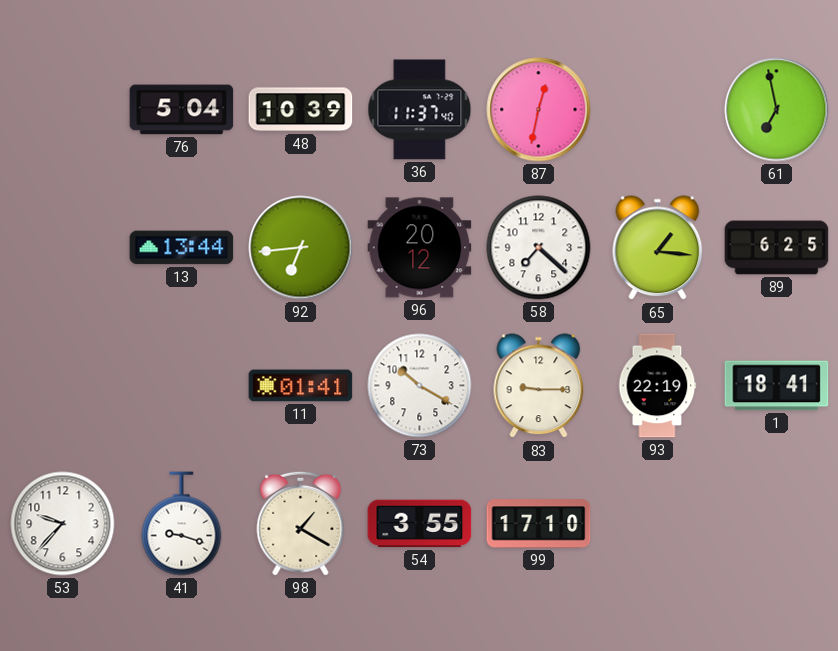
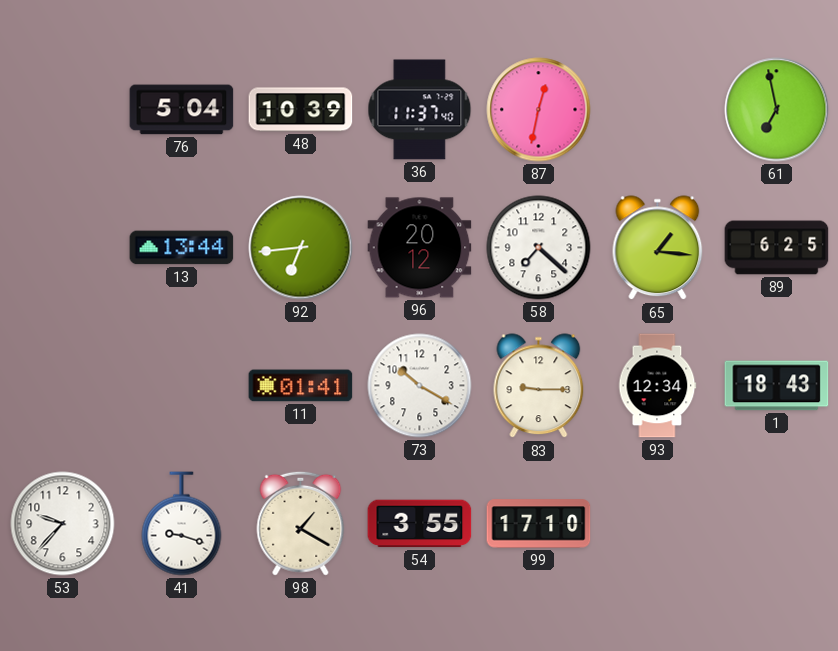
93: 22:19 -> 12:34
1: 18:41 -> 18:43
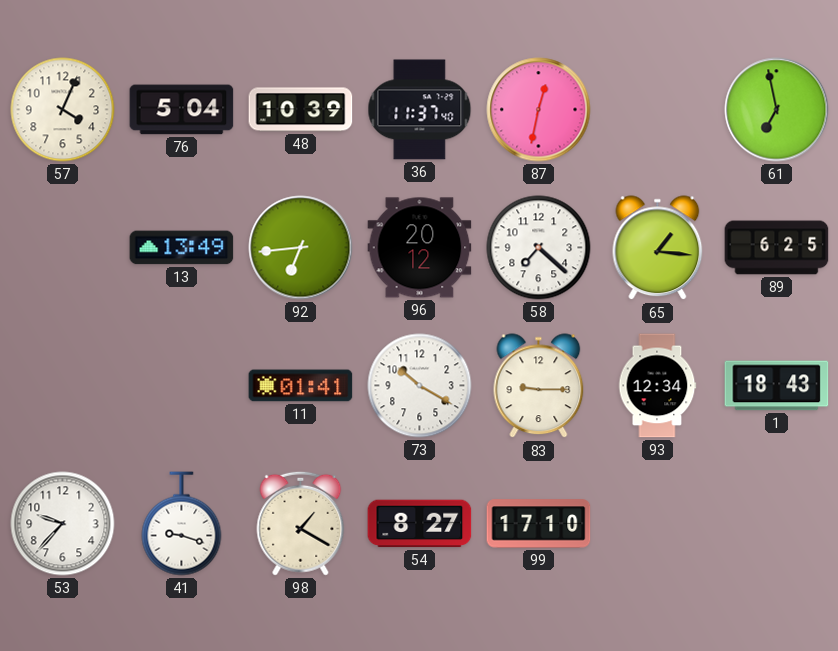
57: none -> 4:04
13: 13:44 -> 13:49
54: 3:55 -> 8:27
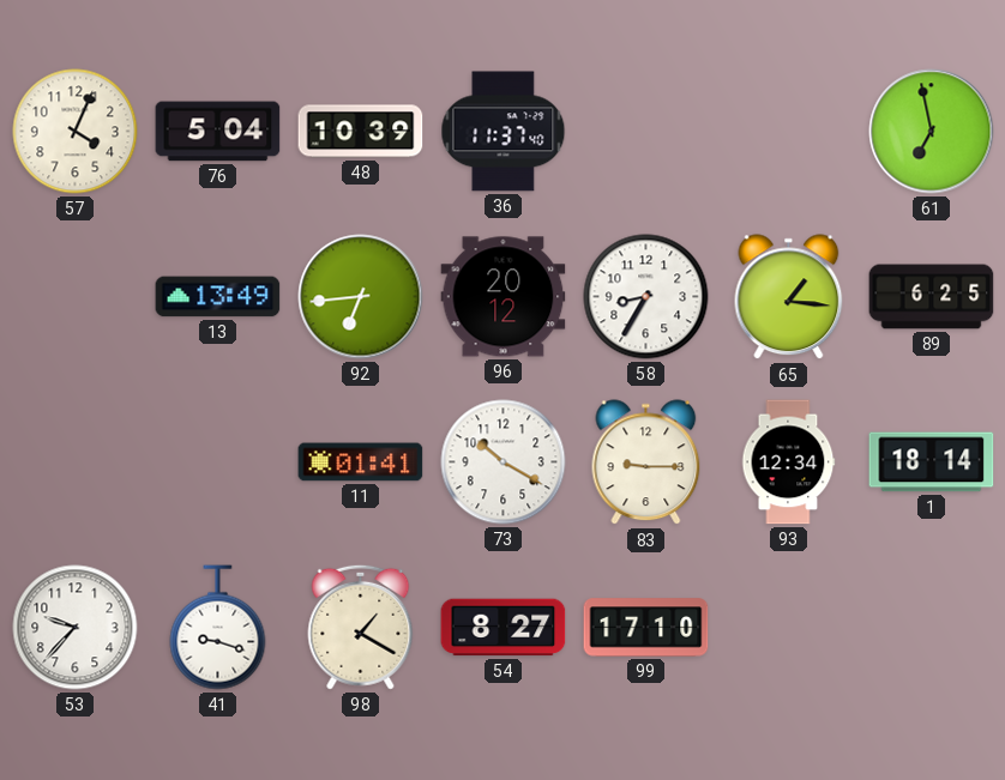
87: 12:32 -> none
58: 7:22 -> 8:35
1: 18:43 -> 18:14
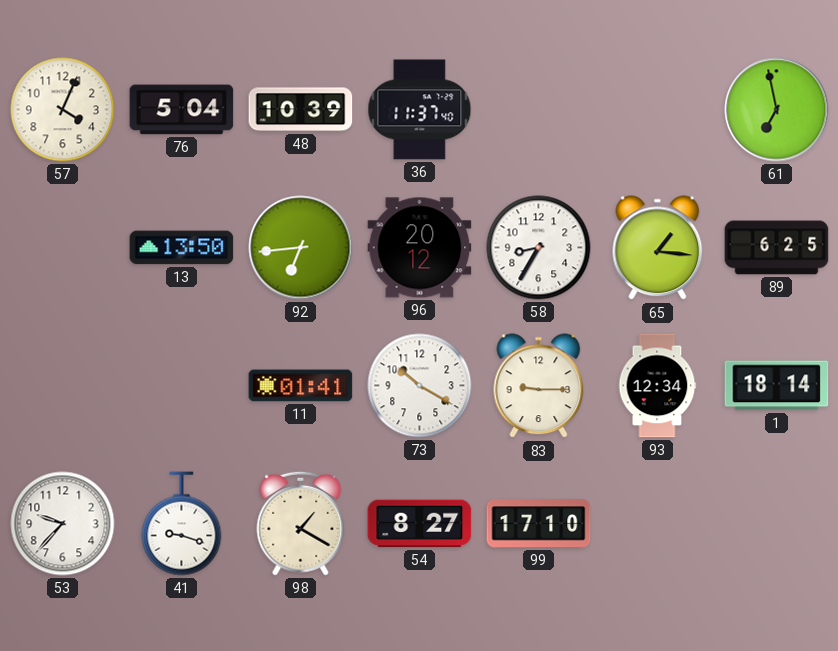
13: 13:49 -> 13:50
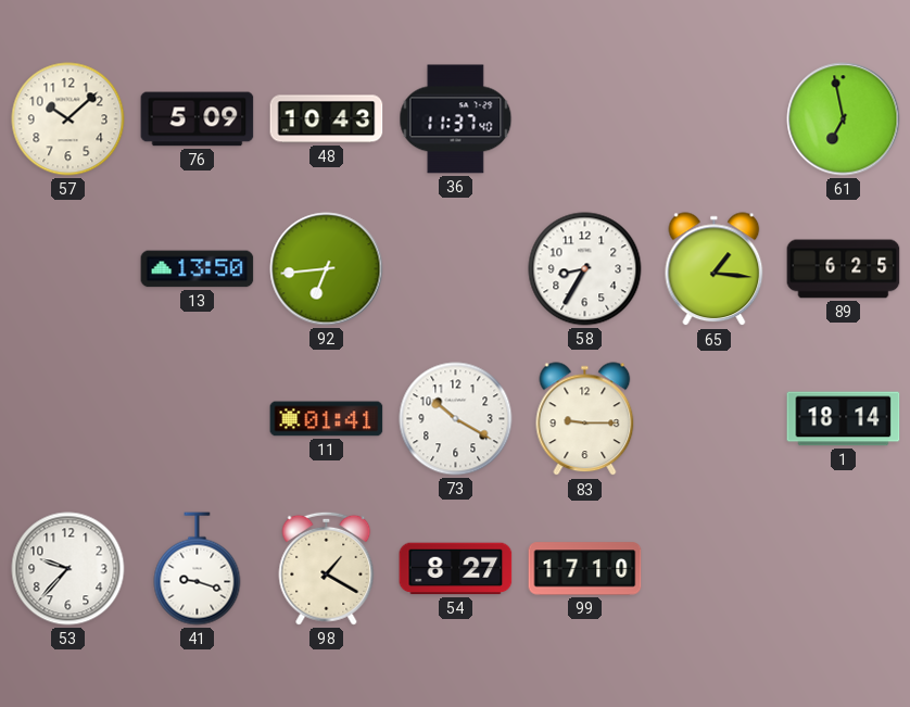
57: 4:04 -> 10:08
76: 5:04 -> 5:09
48: 10:39 -> 10:43
96: 20:12 -> none
93: 12:34 -> none
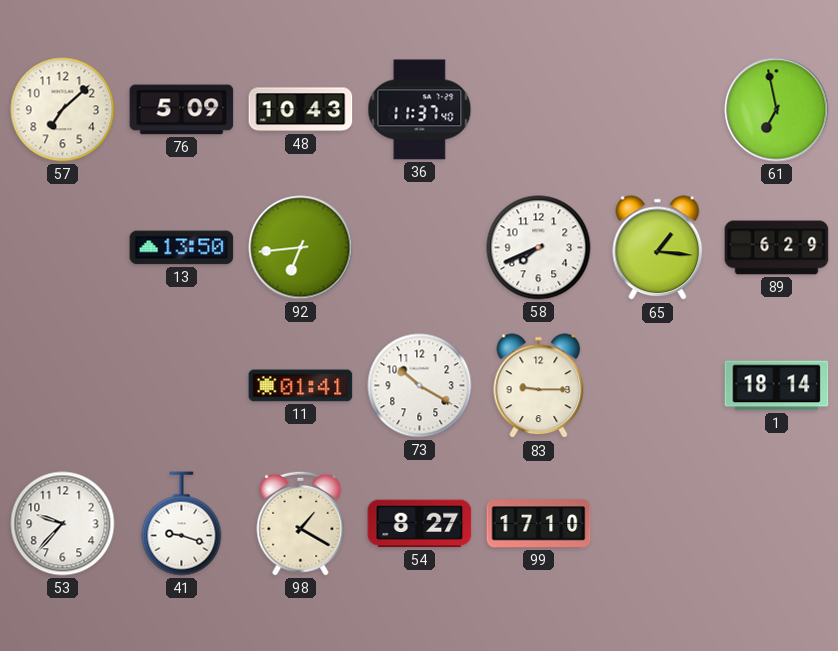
57: 10:08 -> 7:08
58: 8:35 -> 7:41
89: 6:25 -> 6:29
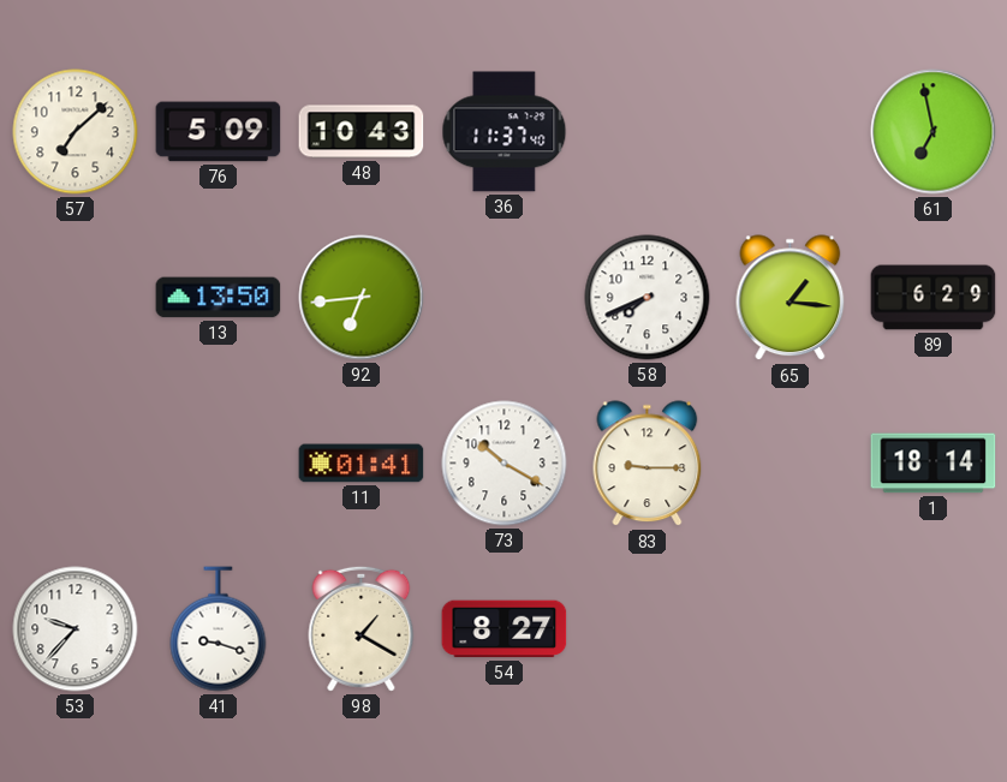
99: 17:10 -> none
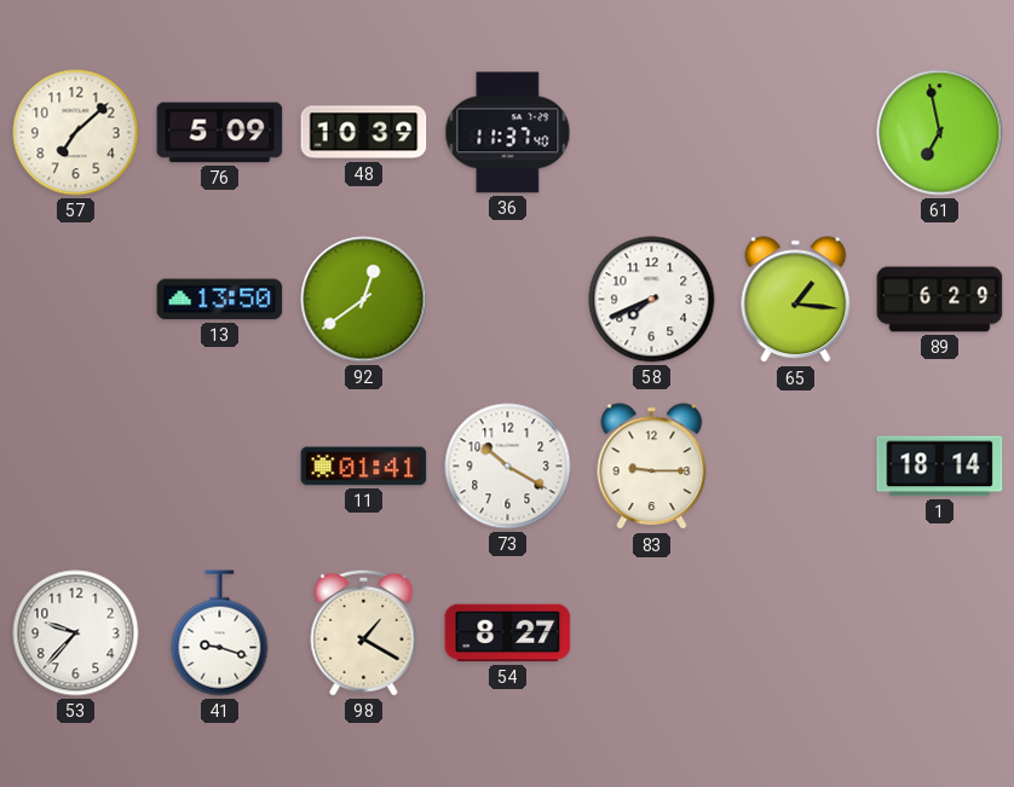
48: 10:43 -> 10:39
92: 6:44 -> 12:39
